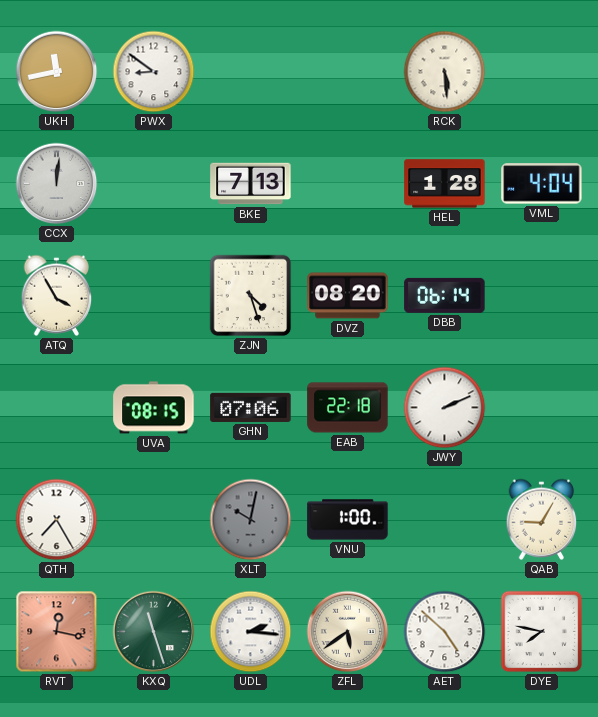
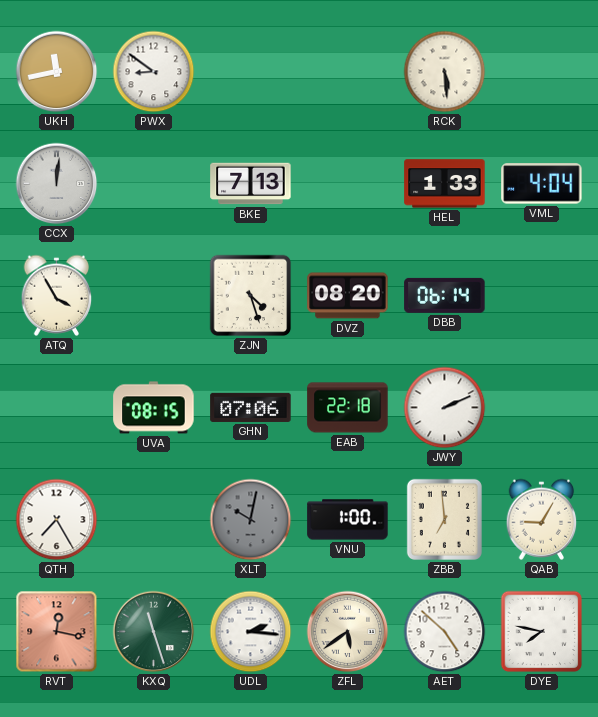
HEL: 1:28 -> 1:33
ZBB: none -> 6:59
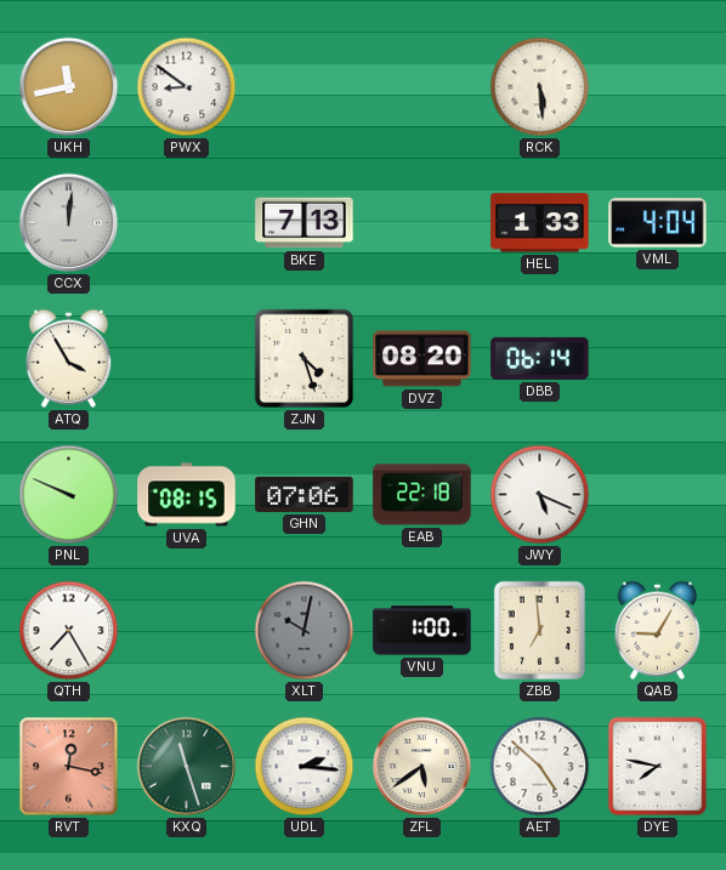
PNL: none -> 9:49
JWY: 2:11 -> 5:19
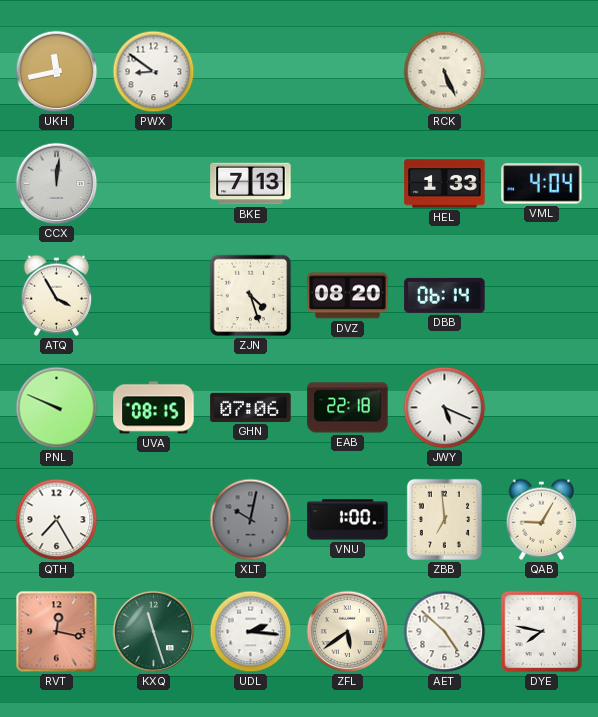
RCK: 5:29 -> 5:26
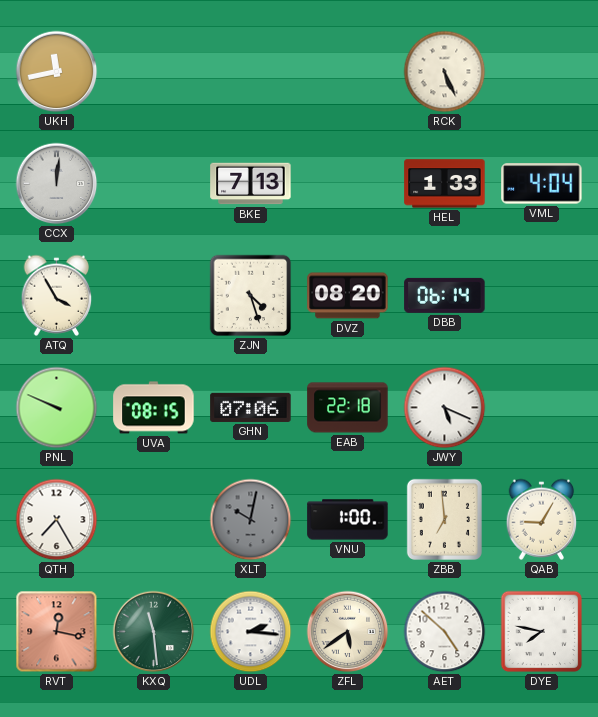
PWX: 8:51 -> none
KXQ: 11:27 -> 11:29
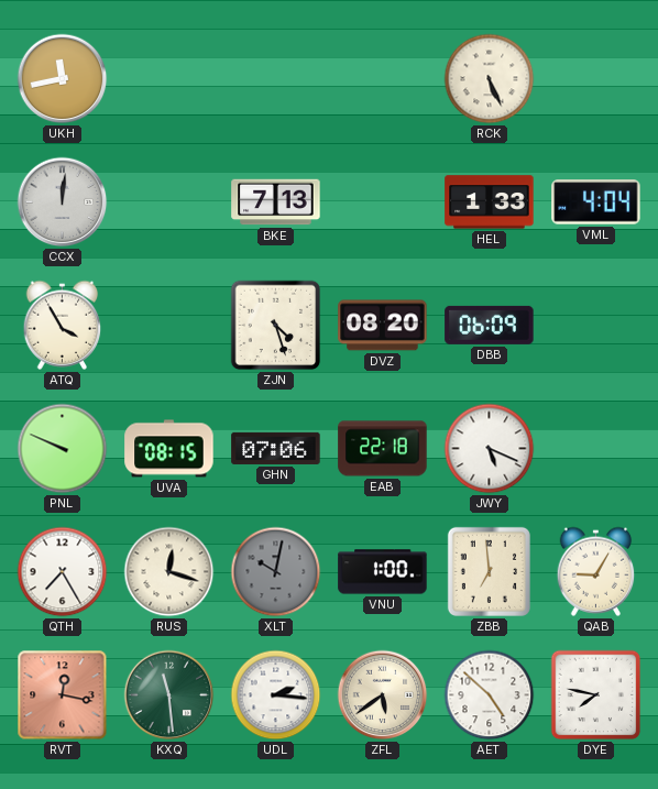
DBB: 06:14 -> 06:09
RUS: none -> 12:18
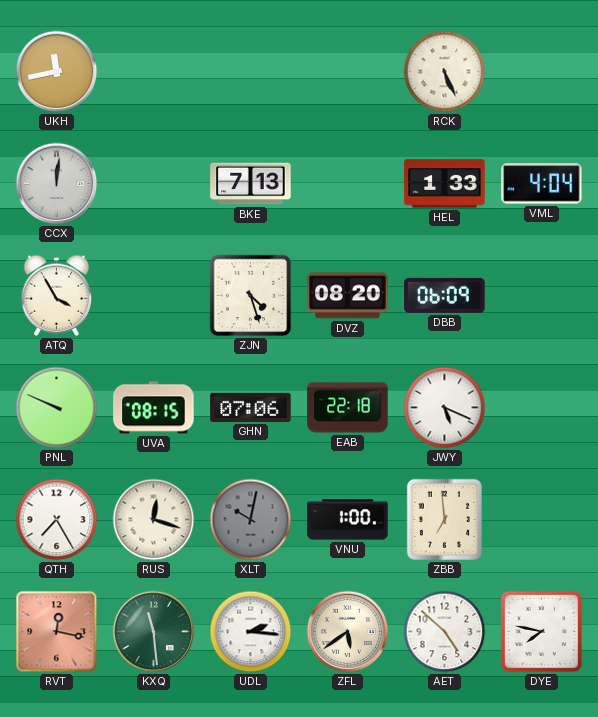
QAB: 9:05 -> none
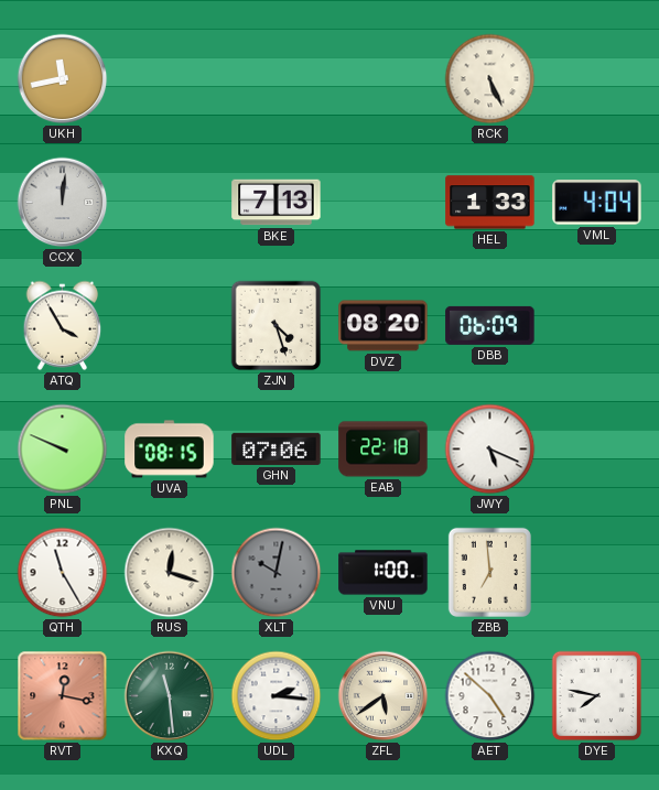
QTH: 7:25 -> 11:25
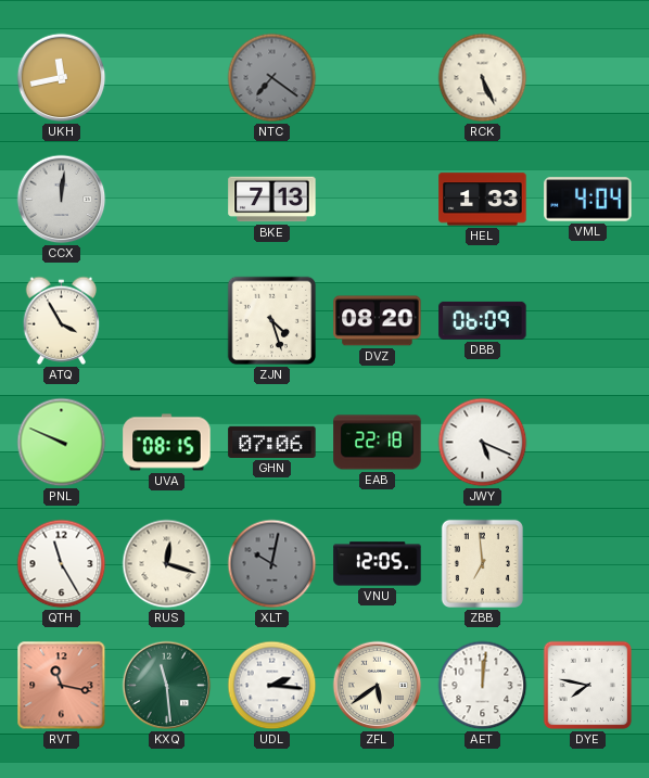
NTC: none -> 7:21
VNU: 1:00 -> 12:05
RVT: 12:17 -> 11:17
AET: 4:52 -> 12:01
